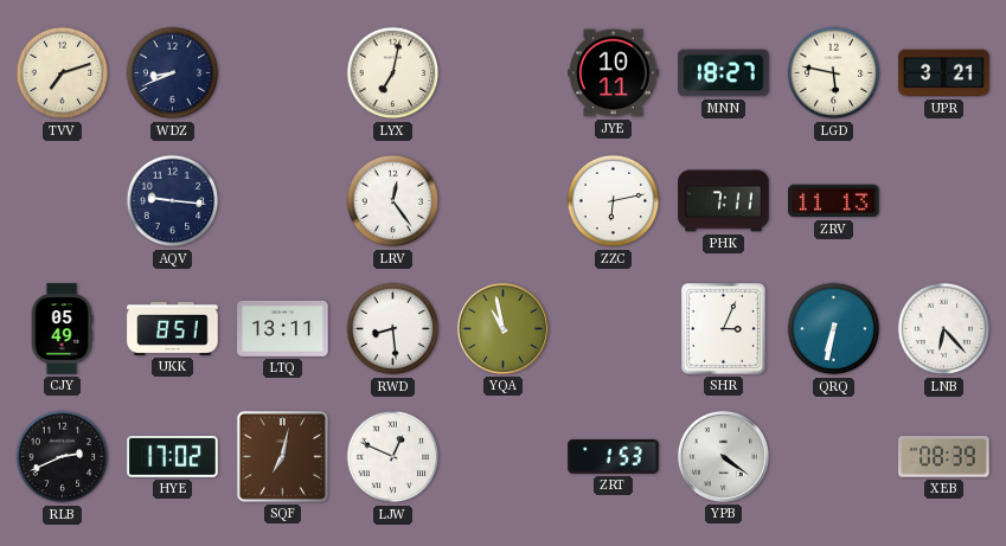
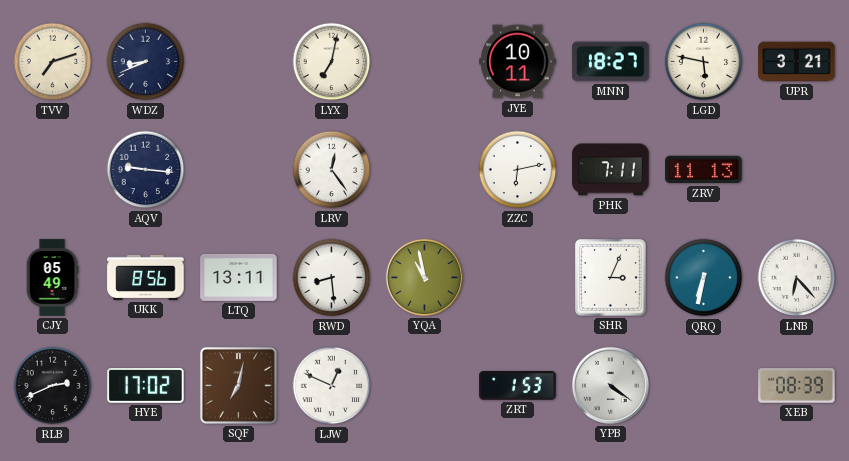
UKK: 8:51 -> 8:56
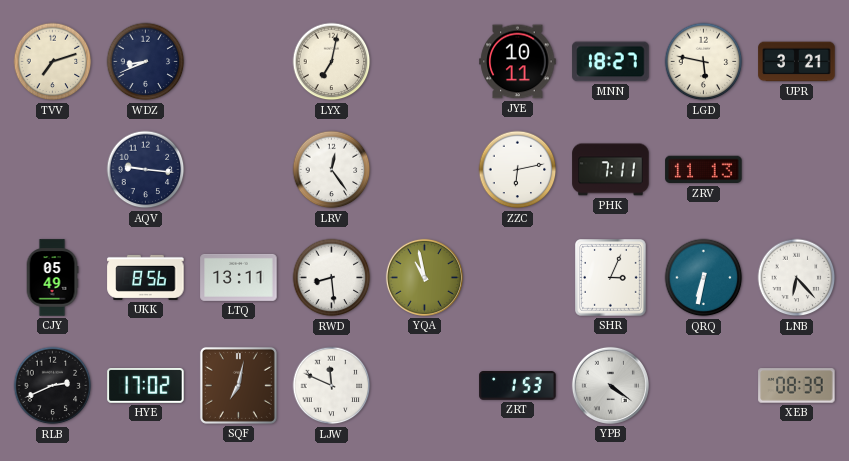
LJW: 12:49 -> 11:49
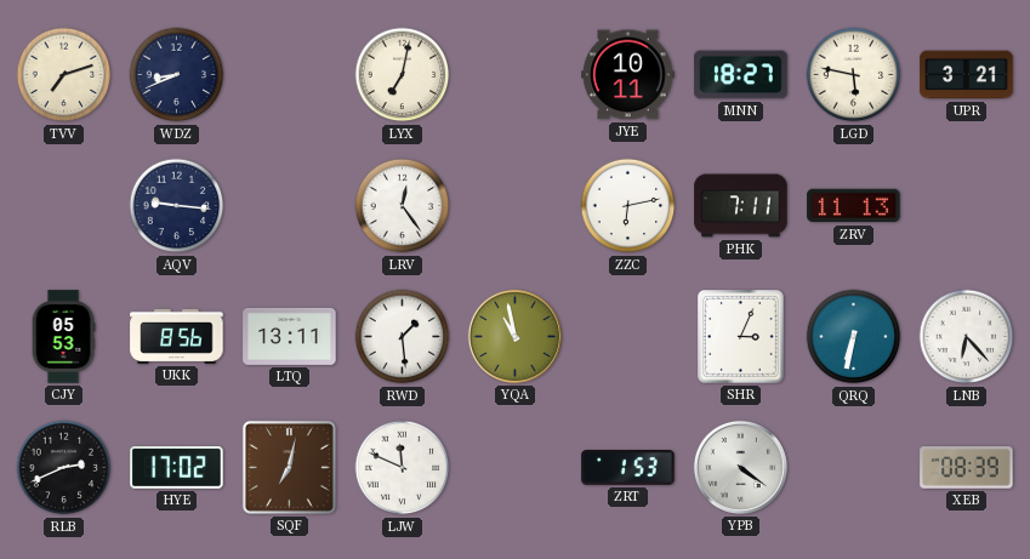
CJY: 05:49 -> 05:53
RWD: 8:29 -> 1:29
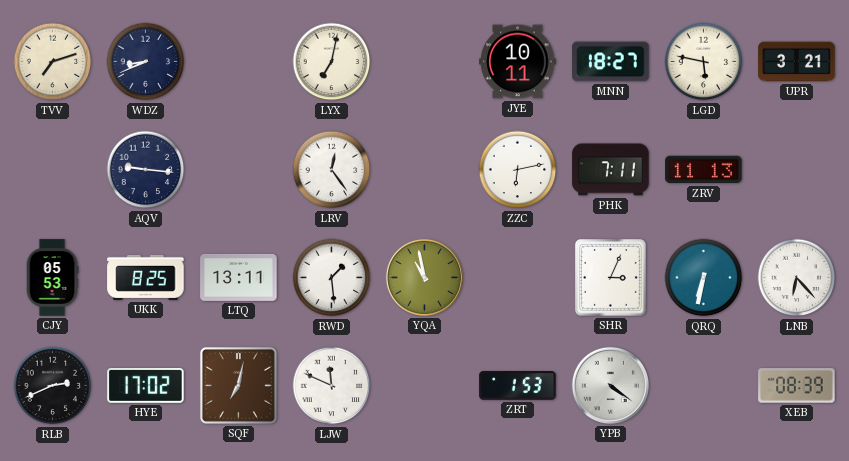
UKK: 8:56 -> 8:25
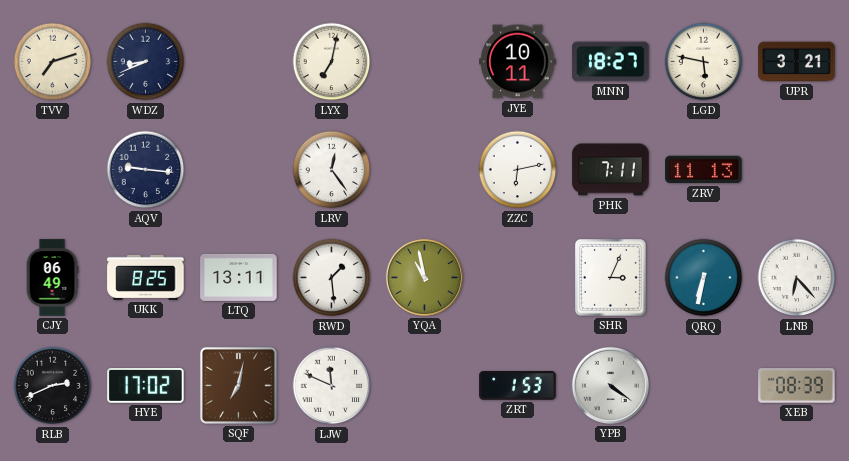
CJY: 05:53 -> 06:49
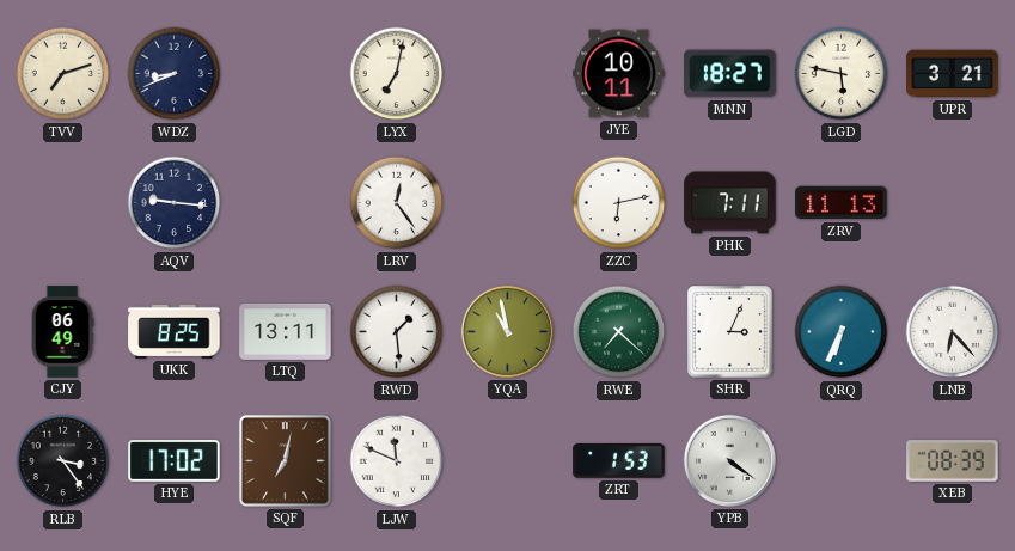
RWE: none -> 7:22
QRQ: 6:32 -> 6:34
RLB: 2:41 -> 3:24
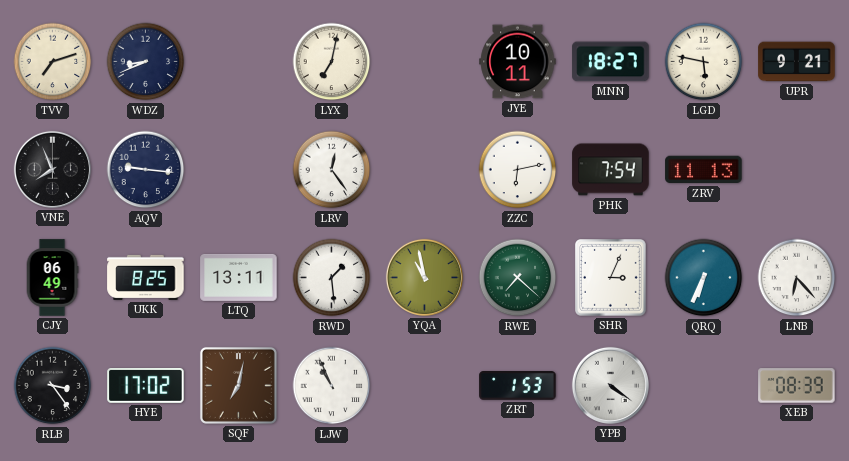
UPR: 3:21 -> 9:21
VNE: none -> 7:56
PHK: 7:11 -> 7:54
LJW: 11:49 -> 10:56
